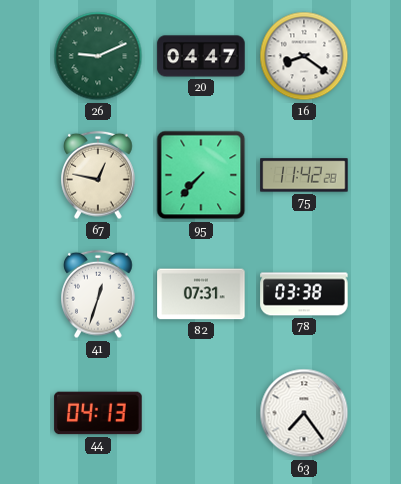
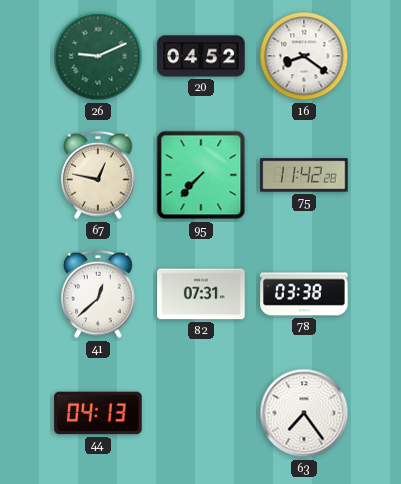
20: 04:47 -> 04:52
41: 12:33 -> 12:38
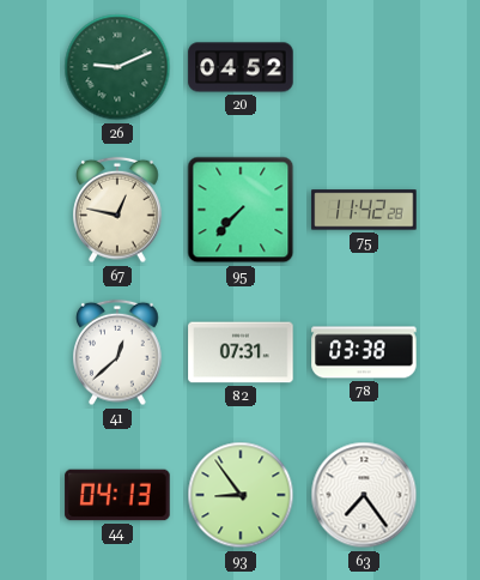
16: 8:21 -> none
93: none -> 8:54
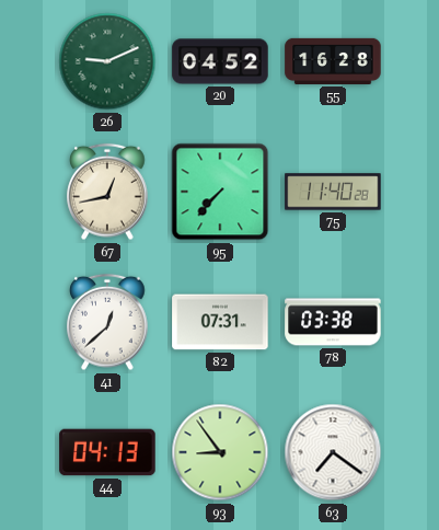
55: none -> 16:28
67: 12:47 -> 12:43
75: 11:42 -> 11:40
63: 7:24 -> 7:21
